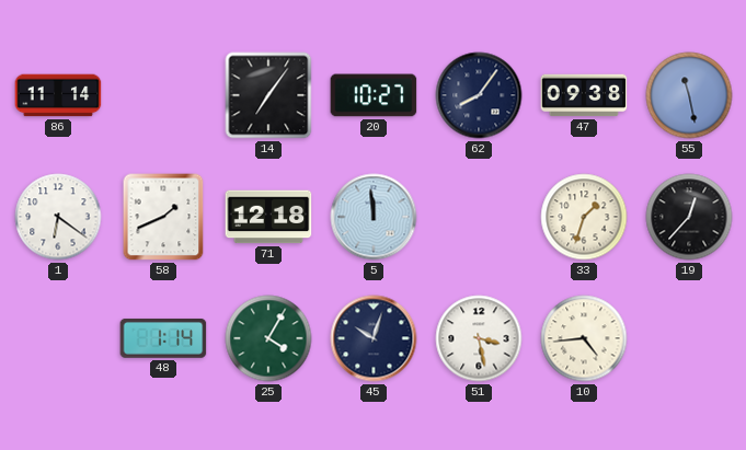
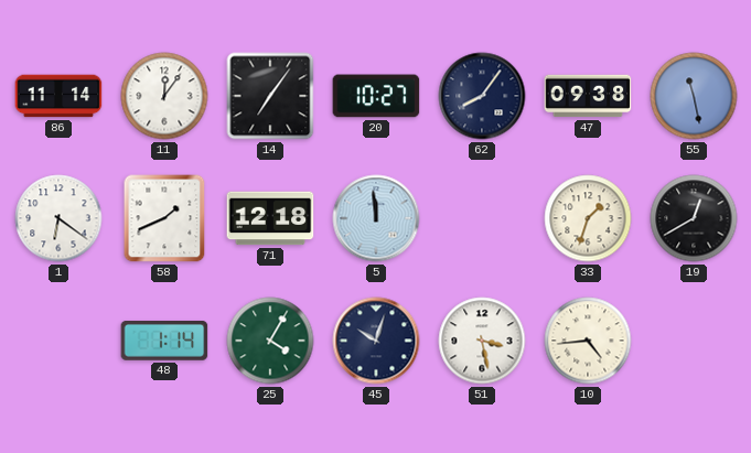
11: none -> 12:06
19: 12:37 -> 12:40
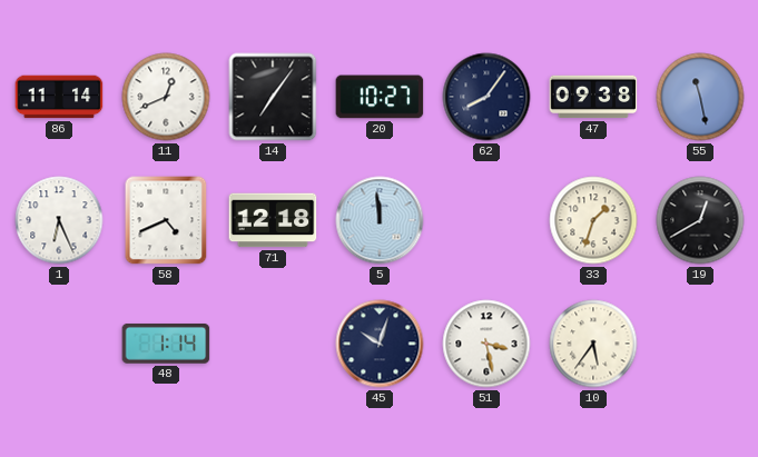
11: 12:06 -> 12:41
1: 6:21 -> 6:26
58: 1:41 -> 4:41
25: 4:05 -> none
10: 4:44 -> 5:36
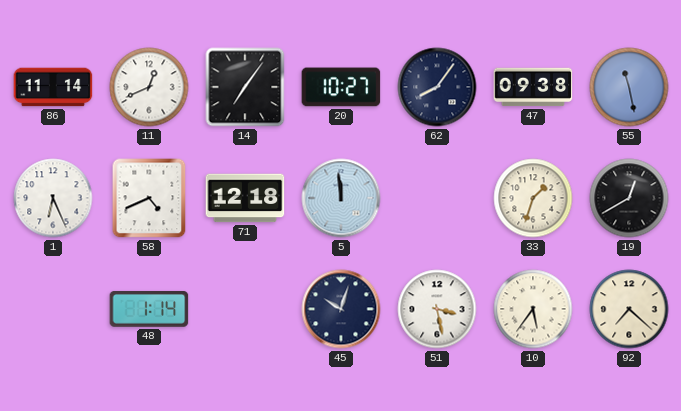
92: none -> 7:22
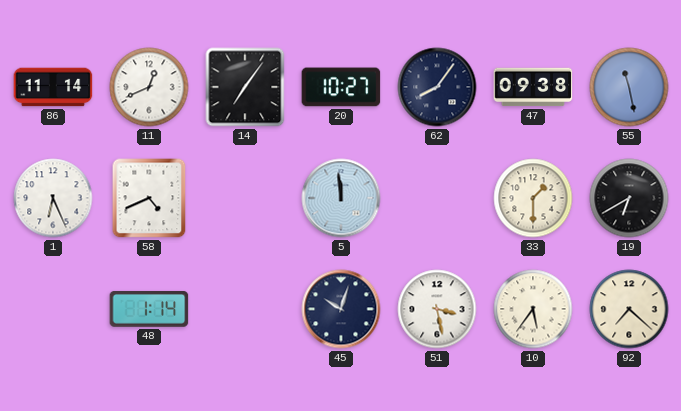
71: 12:18 -> none
33: 1:33 -> 1:30
19: 12:40 -> 6:40
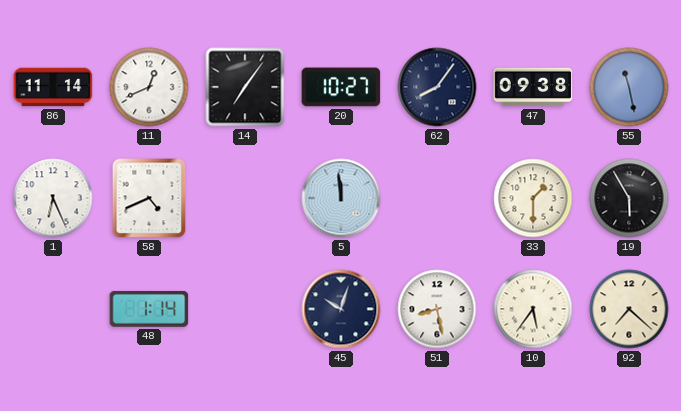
19: 6:40 -> 5:55
51: 3:28 -> 8:28
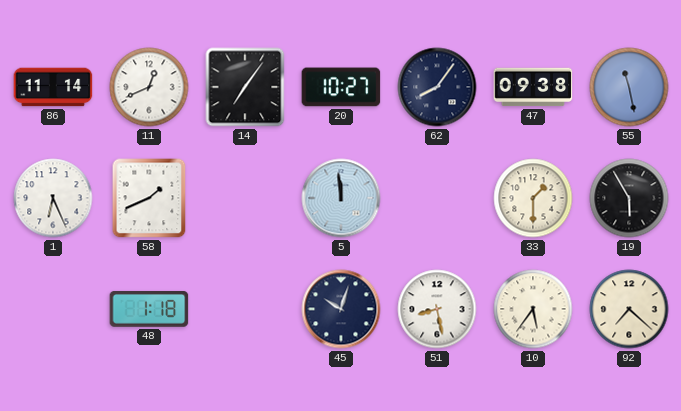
58: 4:41 -> 1:41
48: 1:14 -> 1:18
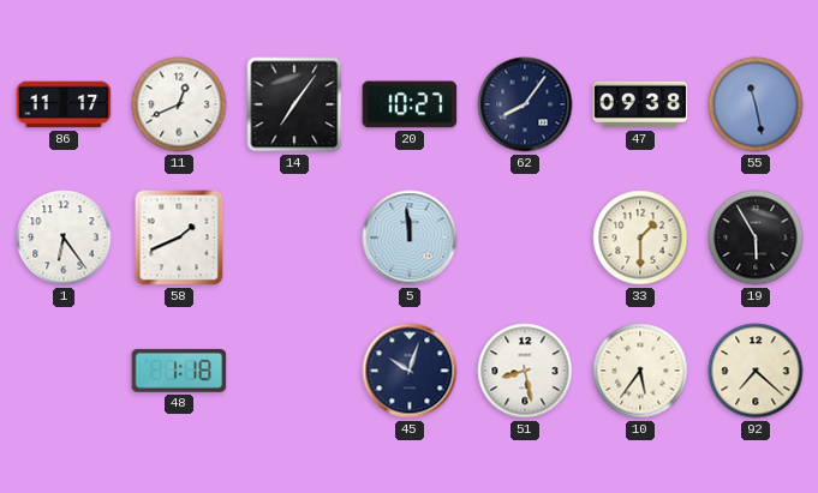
86: 11:14 -> 11:17
1: 6:26 -> 6:24
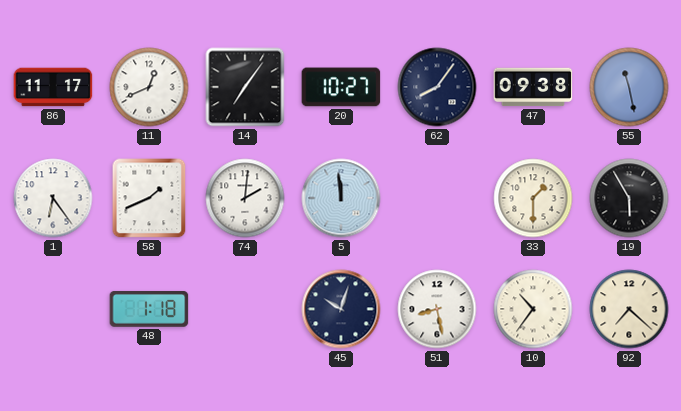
74: none -> 2:01
10: 5:36 -> 10:36
